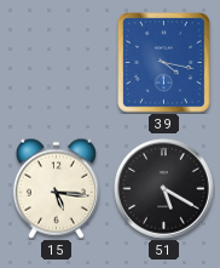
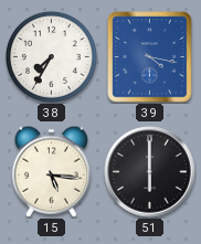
38: none -> 7:35
51: 5:20 -> 6:00
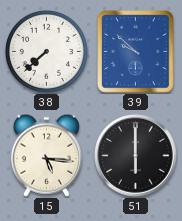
38: 7:35 -> 7:38
39: 4:17 -> 9:52
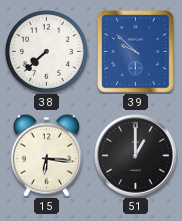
15: 5:16 -> 6:16
51: 6:00 -> 1:00
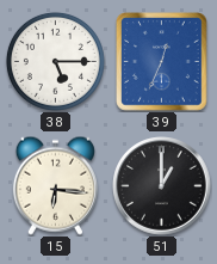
38: 7:38 -> 5:15
39: 9:52 -> 12:34
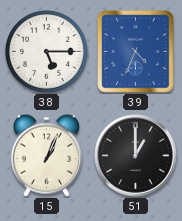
39: 12:34 -> 4:34
15: 6:16 -> 1:04
